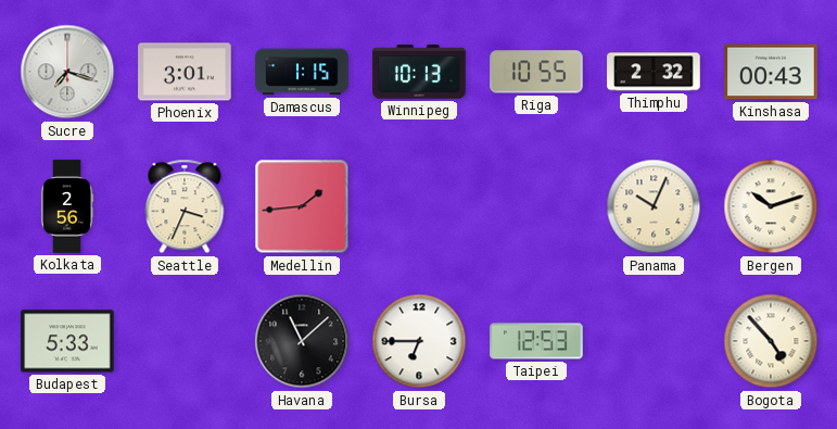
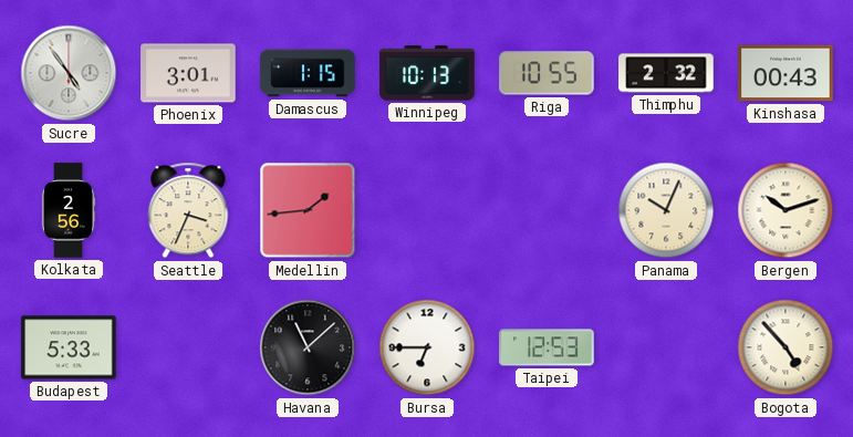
Sucre: 7:18 -> 4:54
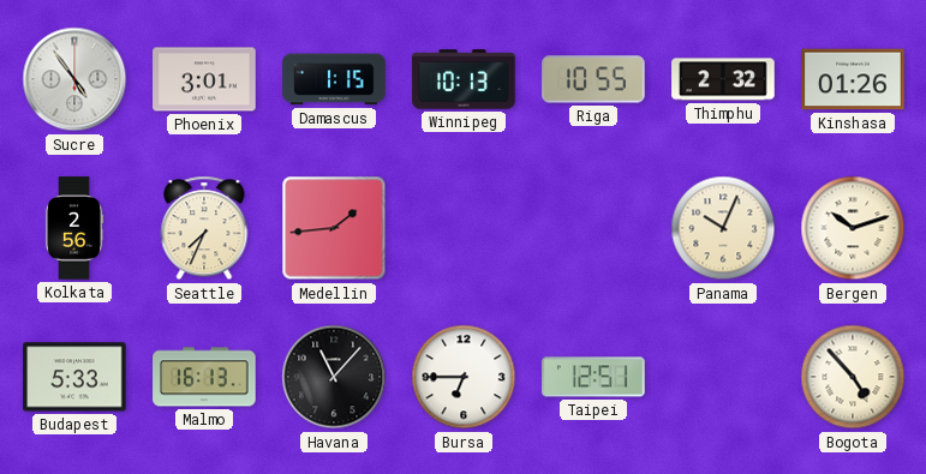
Kinshasa: 00:43 -> 01:26
Seattle: 3:34 -> 7:34
Malmo: none -> 16:13
Havana: 11:08 -> 11:07
Taipei: 12:53 -> 12:51
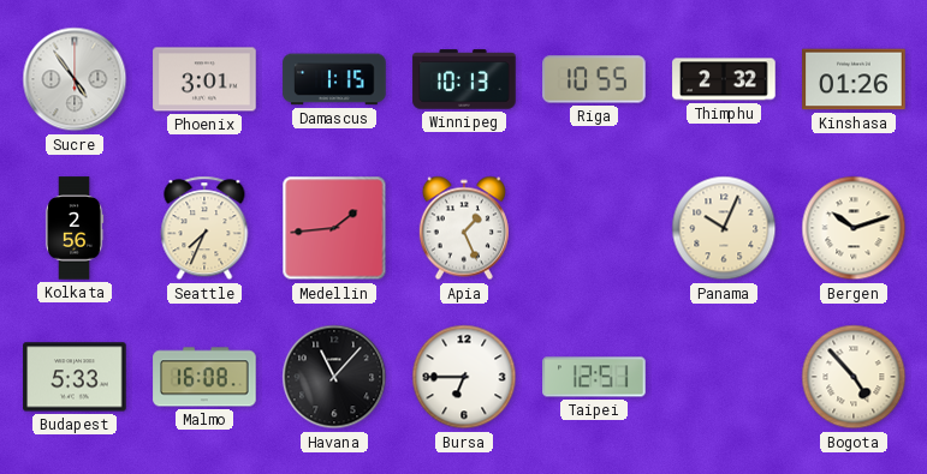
Apia: none -> 1:26
Malmo: 16:13 -> 16:08
